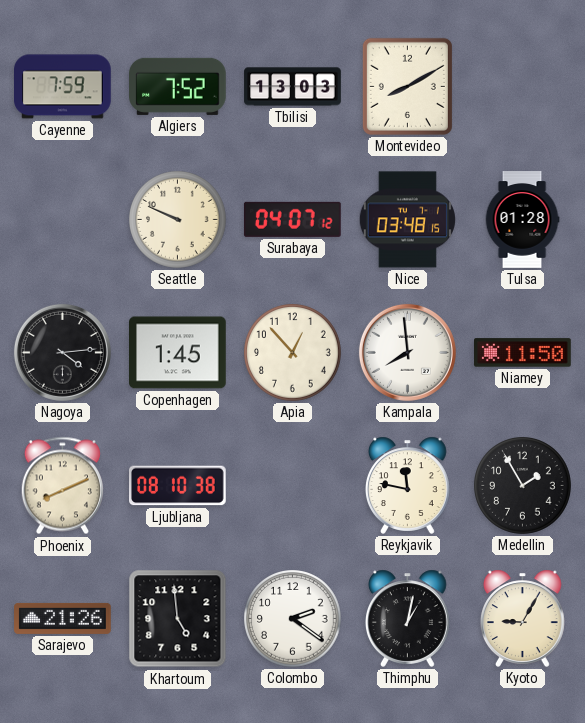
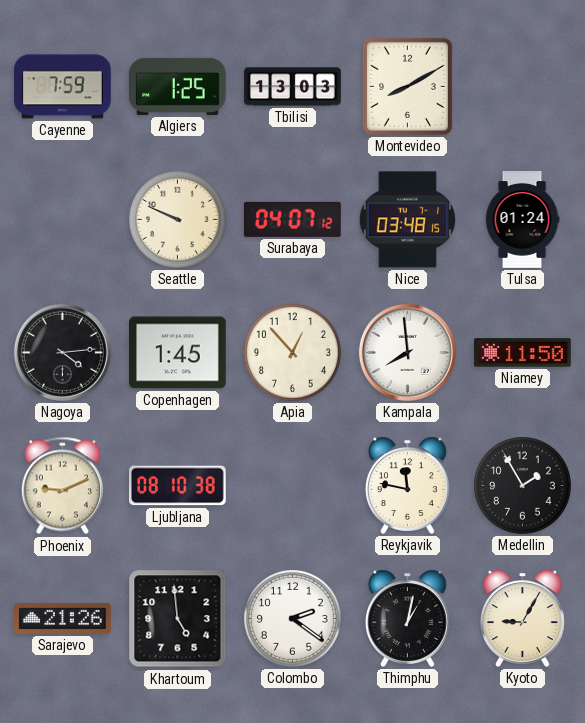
Algiers: 7:52 -> 1:25
Tulsa: 01:28 -> 01:24
Phoenix: 8:11 -> 9:11
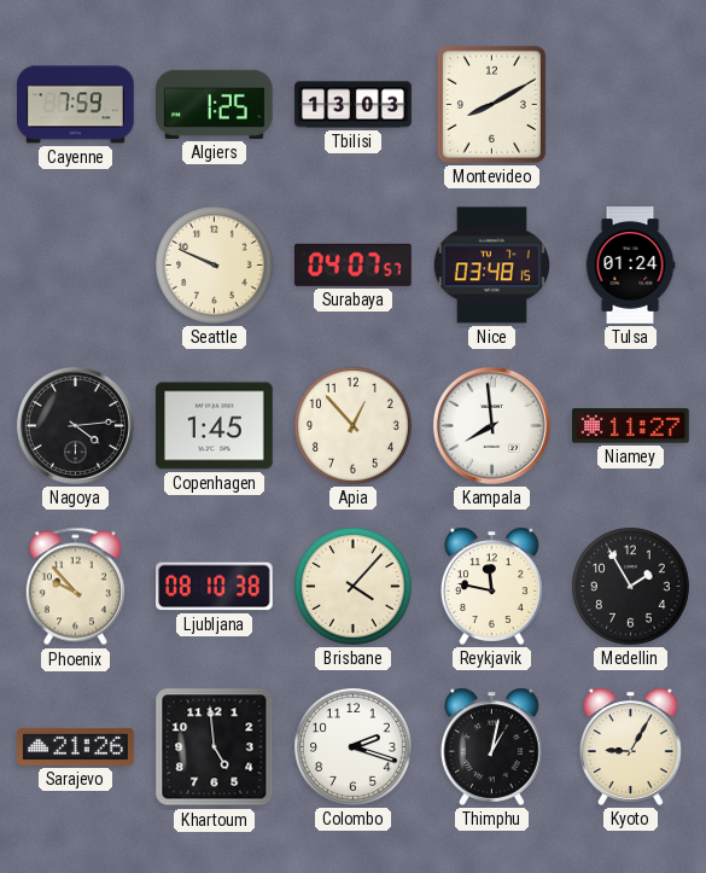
Surabaya: 04:07:12 -> 04:07:57
Niamey: 11:50 -> 11:27
Phoenix: 9:11 -> 9:53
Brisbane: none -> 4:07
Colombo: 2:21 -> 2:18
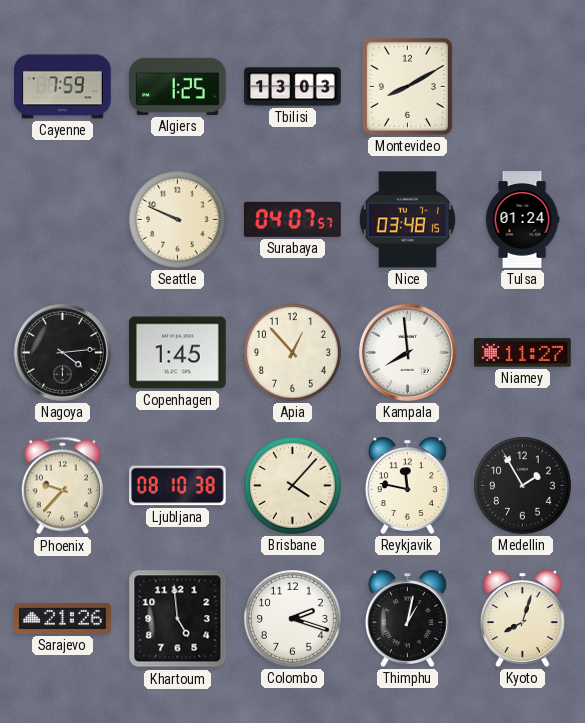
Phoenix: 9:53 -> 9:37
Kyoto: 9:05 -> 8:03
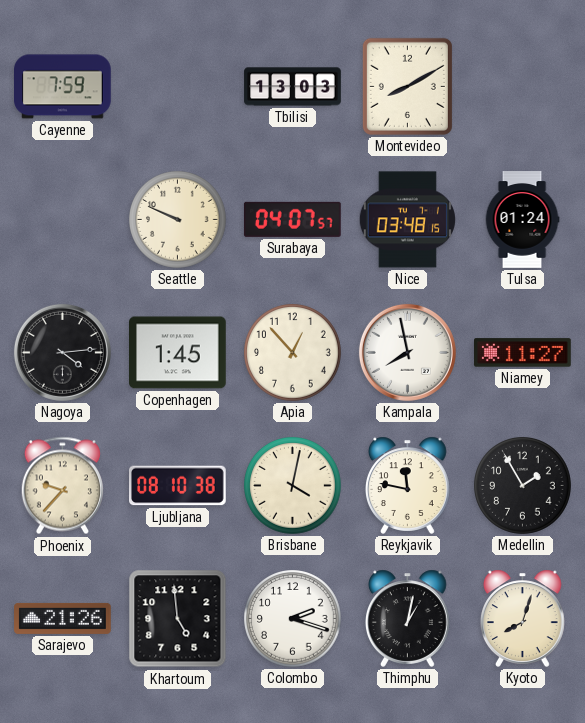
Algiers: 1:25 -> none
Kampala: 7:59 -> 7:58
Brisbane: 4:07 -> 4:02
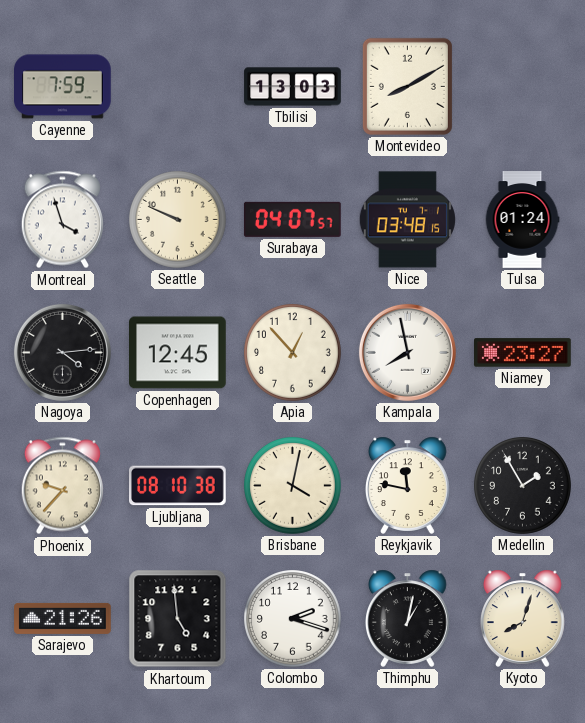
Montreal: none -> 3:57
Copenhagen: 1:45 -> 12:45
Niamey: 11:27 -> 23:27
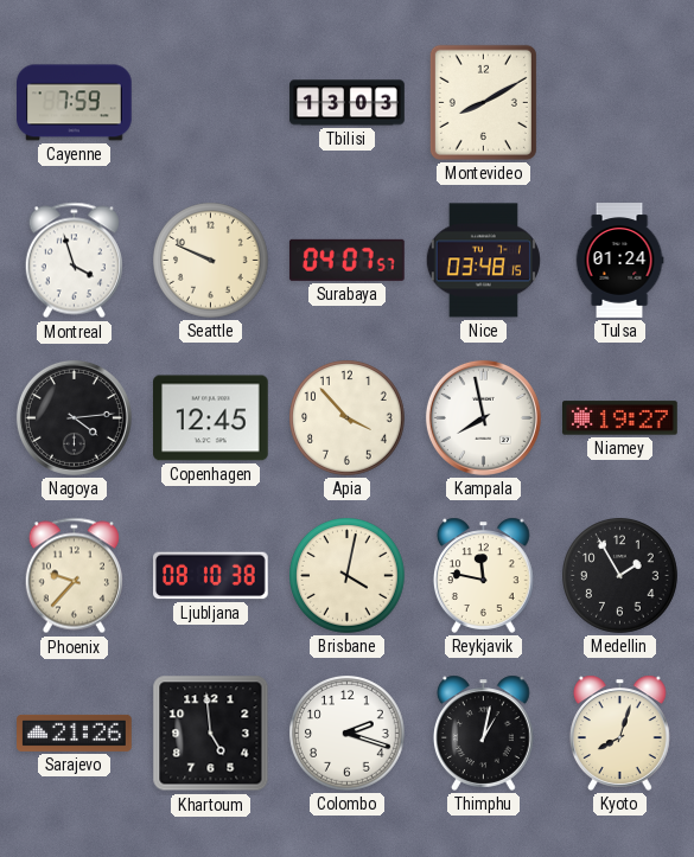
Apia: 12:53 -> 3:53
Niamey: 23:27 -> 19:27
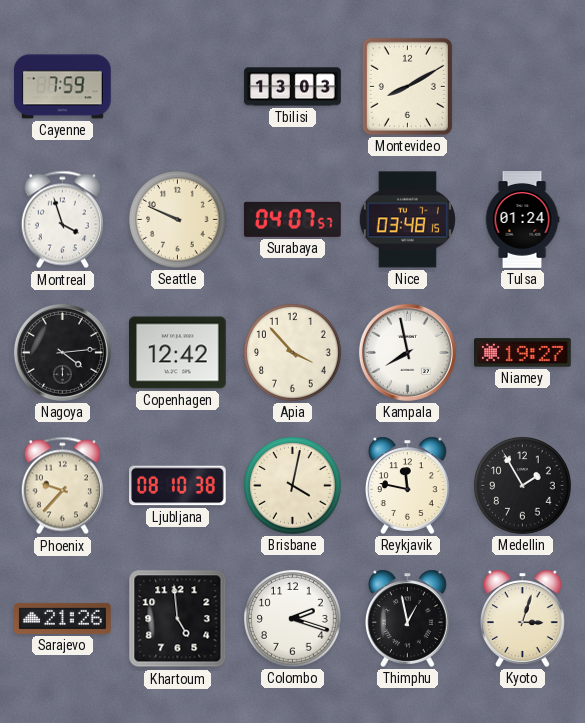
Copenhagen: 12:45 -> 12:42
Thimphu: 1:02 -> 12:58
Kyoto: 8:03 -> 3:03
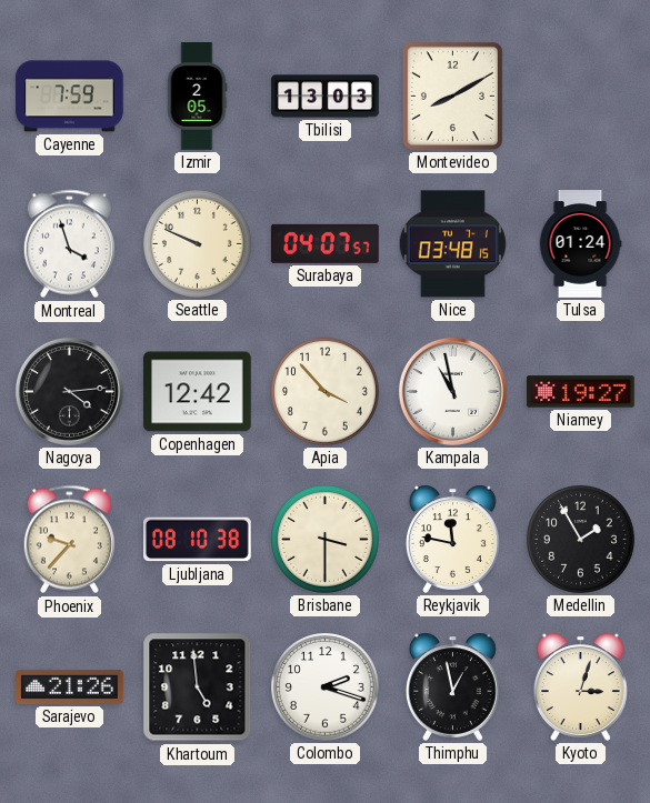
Izmir: none -> 2:05
Kampala: 7:58 -> 10:58
Brisbane: 4:02 -> 3:30
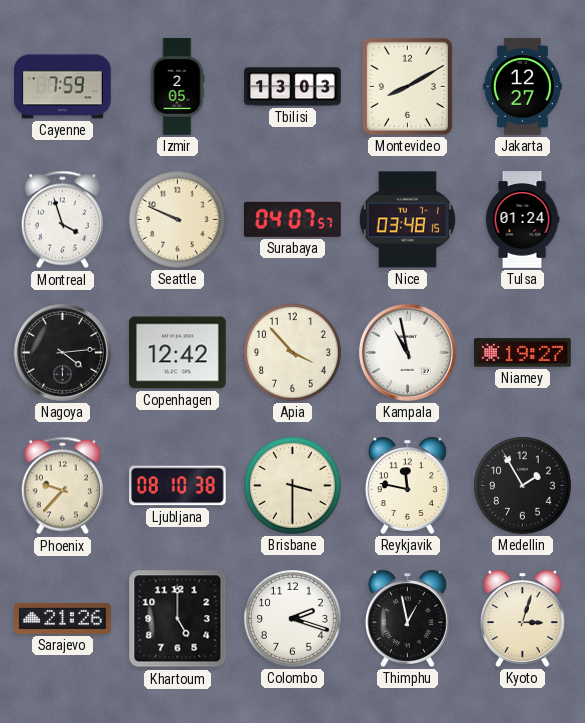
Jakarta: none -> 12:27
Khartoum: 4:59 -> 5:00
